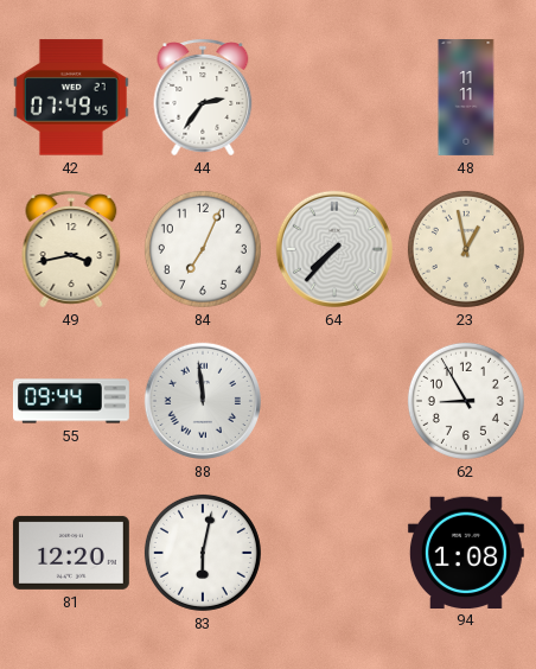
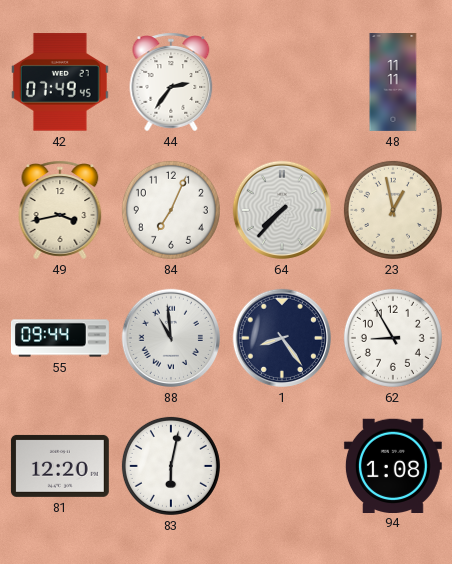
88: 11:59 -> 10:59
1: none -> 8:24
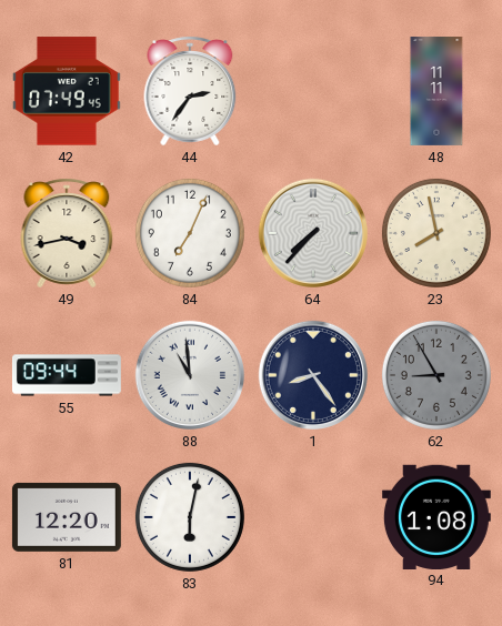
23: 12:58 -> 7:58
62 dial: white -> grey
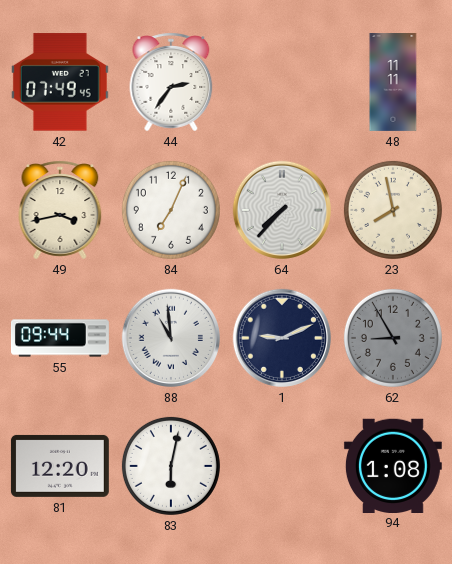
1: 8:24 -> 9:11
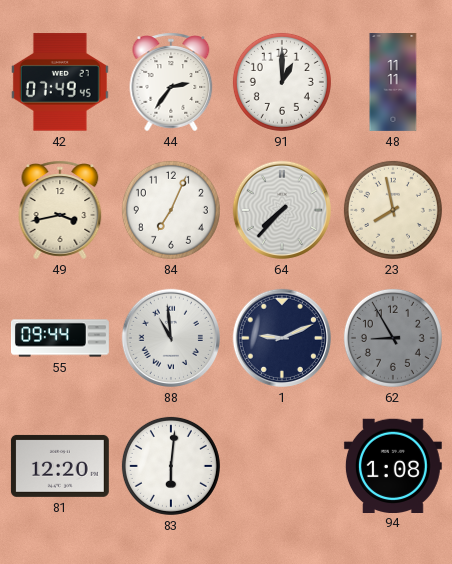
91: none -> 1:00
83: 6:02 -> 6:01
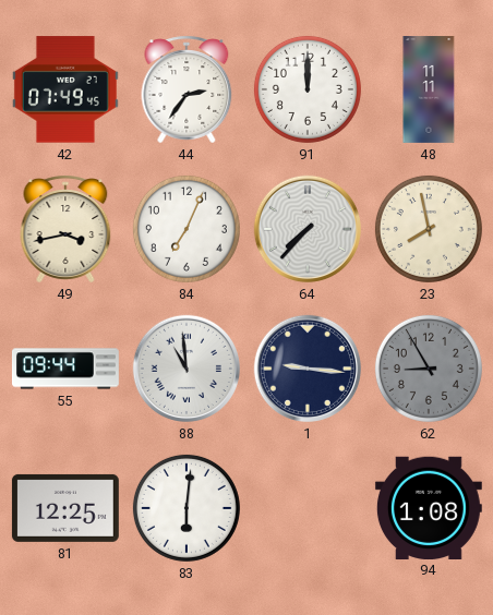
91: 1:00 -> 12:00
1: 9:11 -> 9:16
81: 12:20 -> 12:25
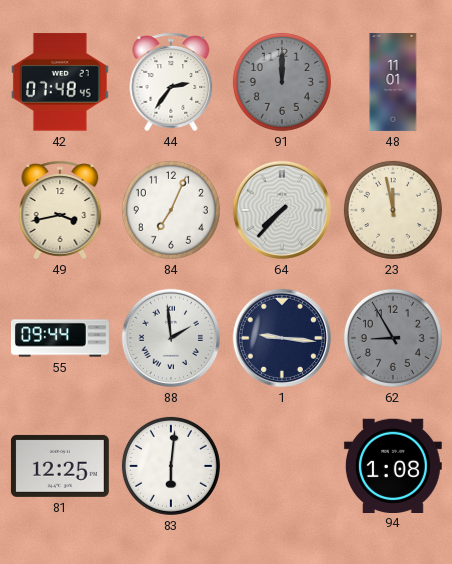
42: 07:49 -> 07:48
91 dial: white -> grey
48: 11:11 -> 11:01
23: 7:58 -> 11:58
88: 10:59 -> 1:59
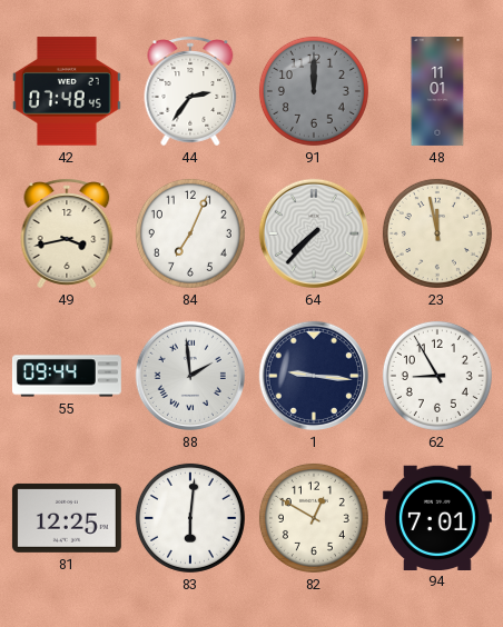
62 dial: grey -> white
82: none -> 12:50
94: 1:08 -> 7:01
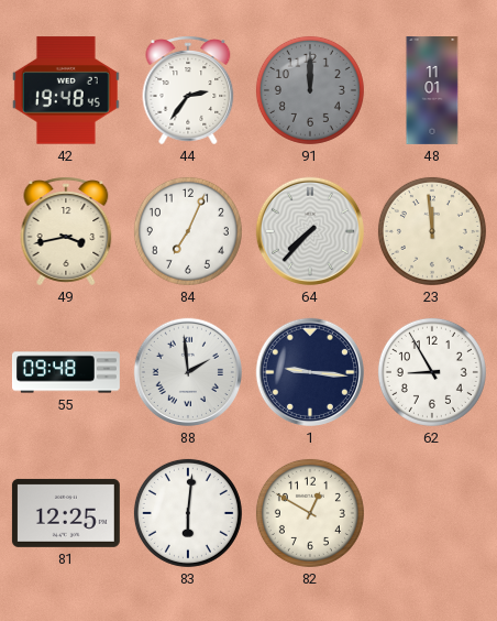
42: 07:48 -> 19:48
23: 11:58 -> 11:59
55: 09:44 -> 09:48
94: 7:01 -> none
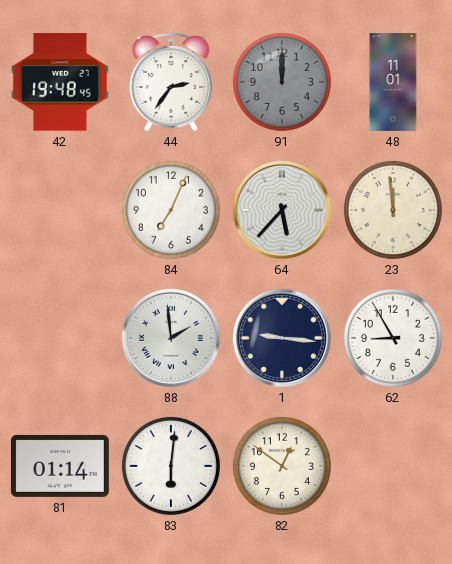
49: 3:43 -> none
64: 7:37 -> 5:37
55: 09:48 -> none
81: 12:25 -> 01:14
82: 12:50 -> 12:51
